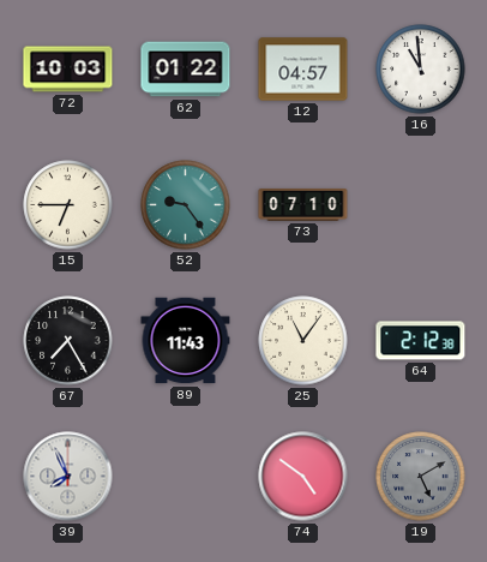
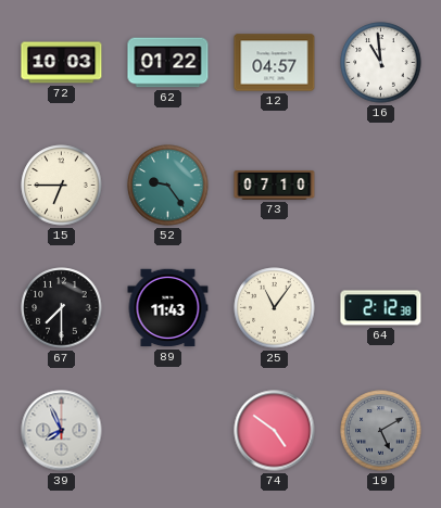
67: 7:25 -> 7:30
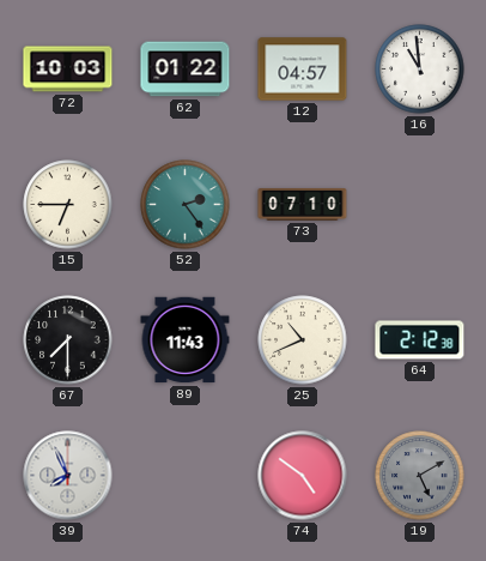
52: 9:24 -> 2:24
25: 11:06 -> 10:41
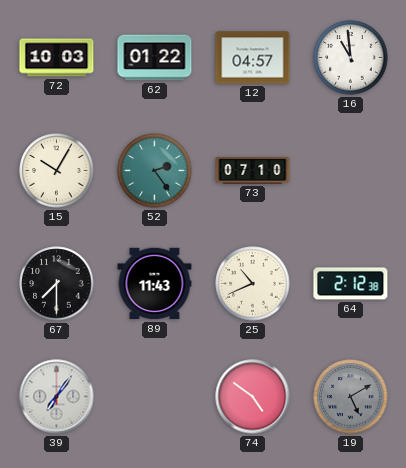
15: 6:45 -> 10:05
39: 7:56 -> 7:06
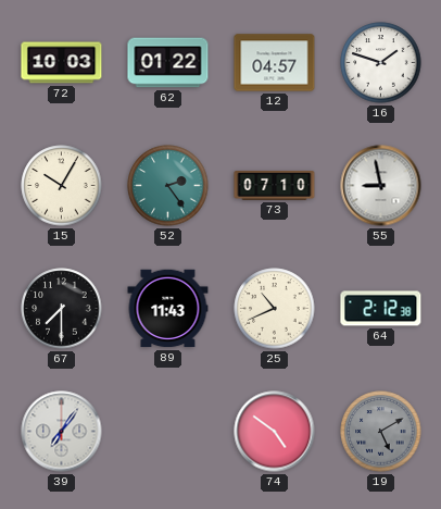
16: 10:59 -> 1:48
55: none -> 8:58
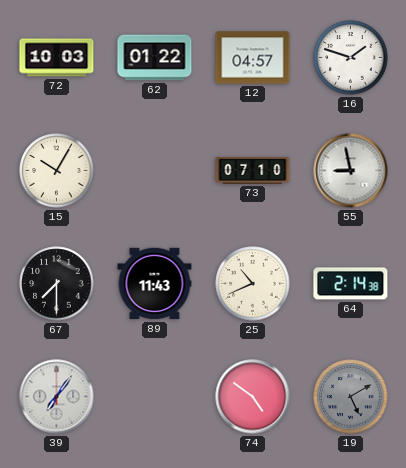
52: 2:24 -> none
64: 2:12 -> 2:14
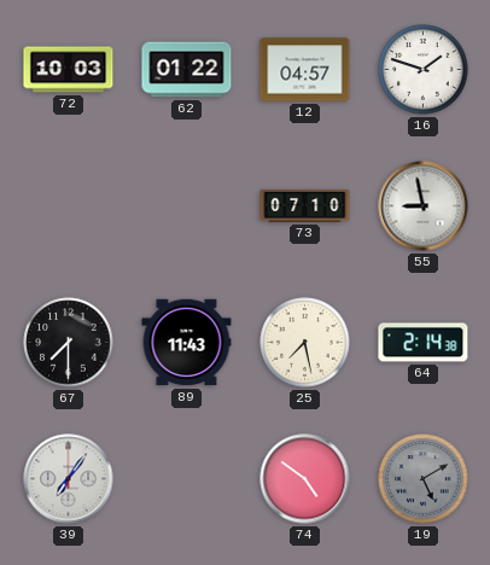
15: 10:05 -> none
25: 10:41 -> 7:28
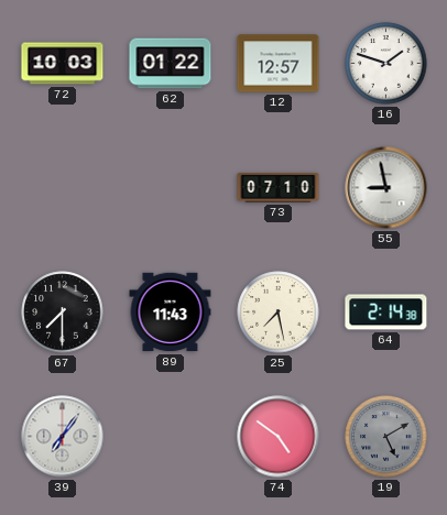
12: 04:57 -> 12:57
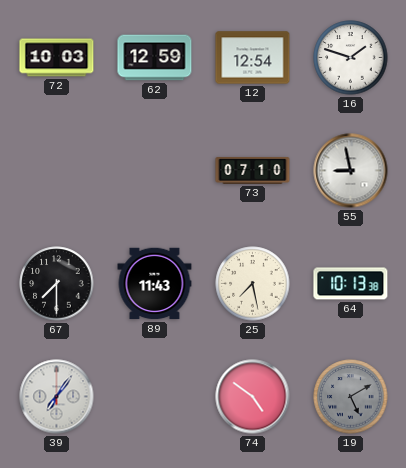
62: 01:22 -> 12:59
12: 12:57 -> 12:54
64: 2:14 -> 10:13
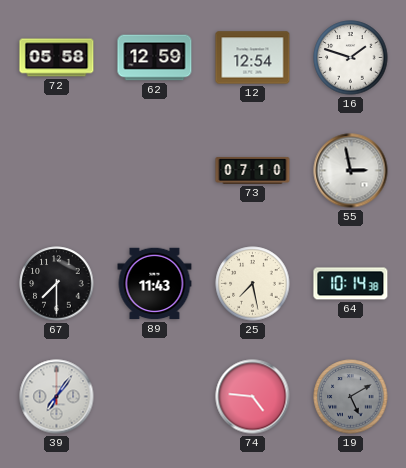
72: 10:03 -> 05:58
55: 8:58 -> 2:58
64: 10:13 -> 10:14
74: 4:51 -> 4:46
